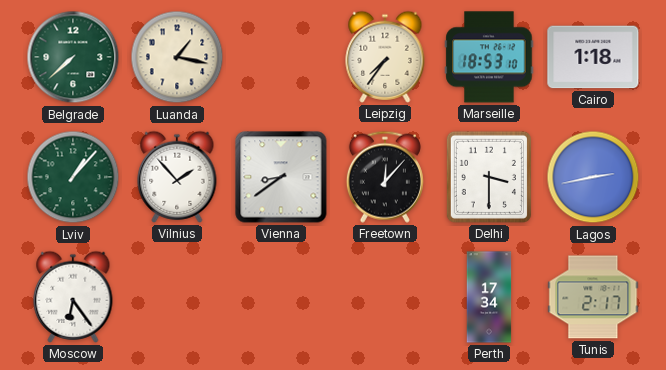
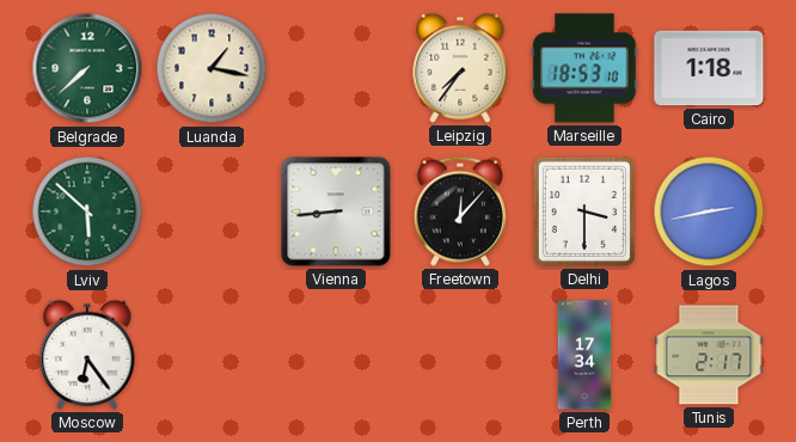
Lviv: 1:07 -> 5:52
Vilnius: 1:53 -> none
Vienna: 8:39 -> 8:44
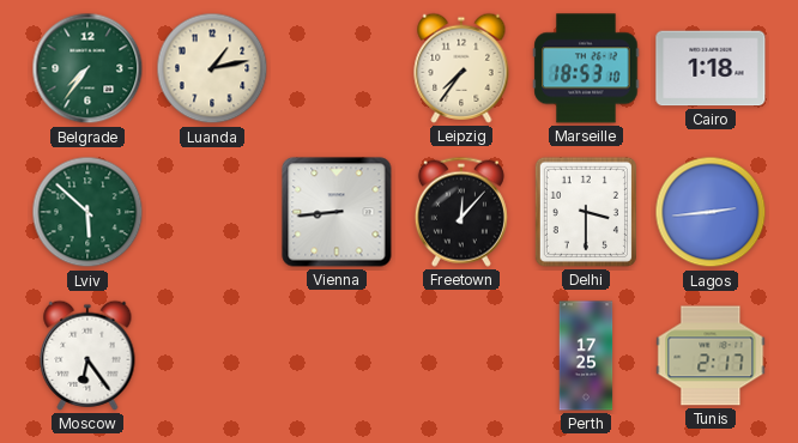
Belgrade: 7:38 -> 7:36
Luanda: 1:17 -> 1:13
Lagos: 2:43 -> 2:44
Perth: 17:34 -> 17:25
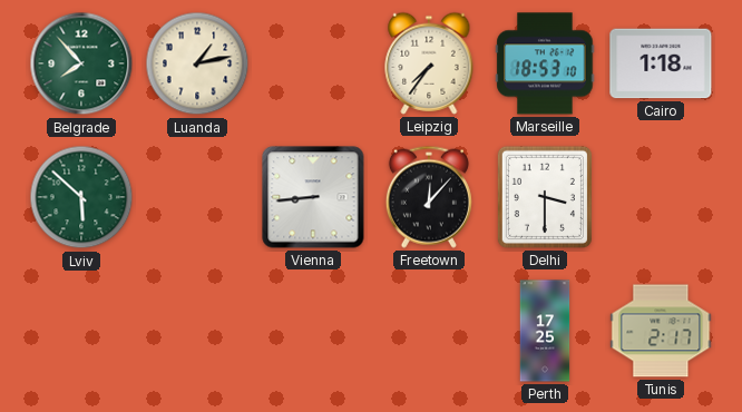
Belgrade: 7:36 -> 7:53
Lagos: 2:44 -> none
Moscow: 6:24 -> none
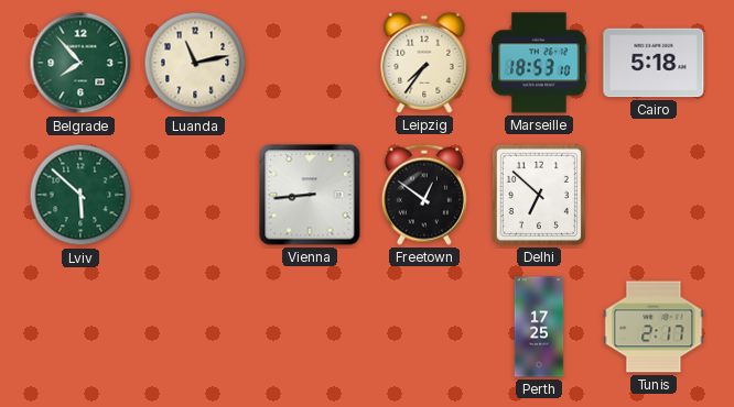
Luanda: 1:13 -> 11:13
Cairo: 1:18 -> 5:18
Freetown: 12:07 -> 12:51
Delhi: 3:30 -> 6:52
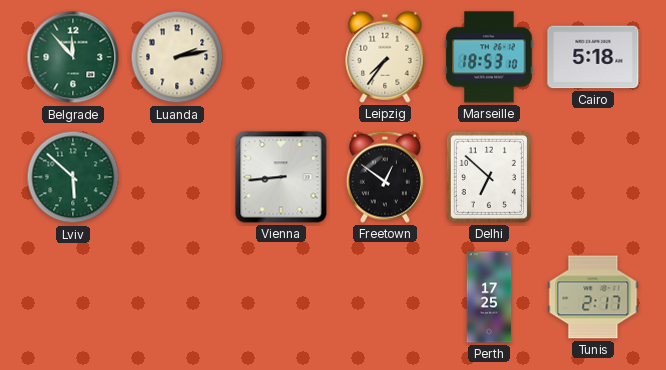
Belgrade: 7:53 -> 11:53
Luanda: 11:13 -> 2:13
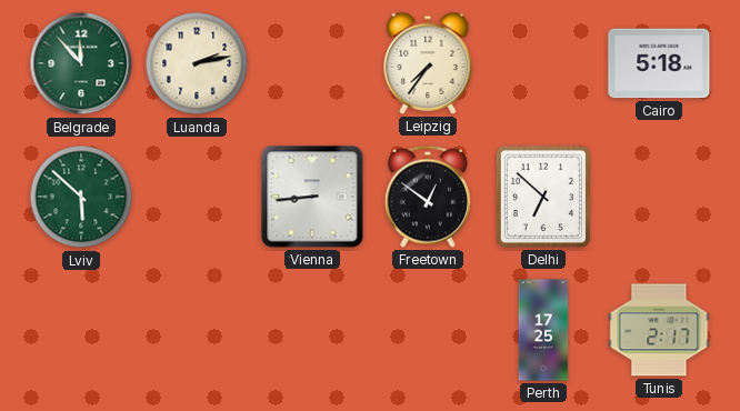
Marseille: 18:53 -> none
